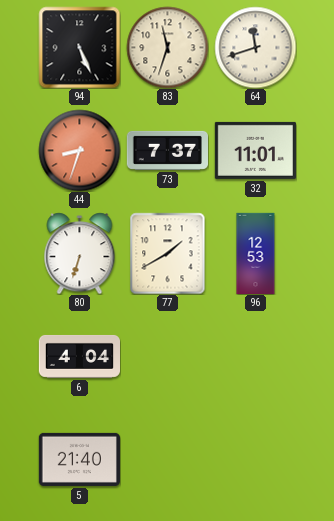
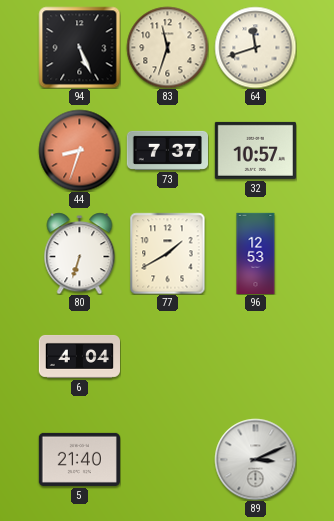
32: 11:01 -> 10:57
89: none -> 3:11
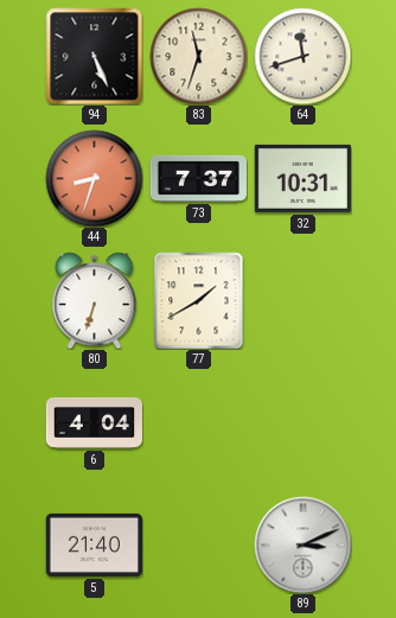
32: 10:57 -> 10:31
96: 12:53 -> none
